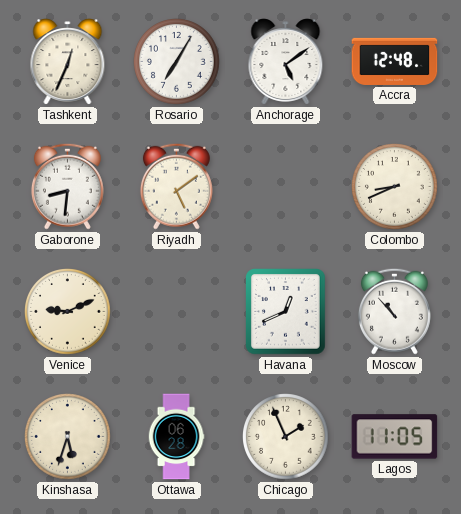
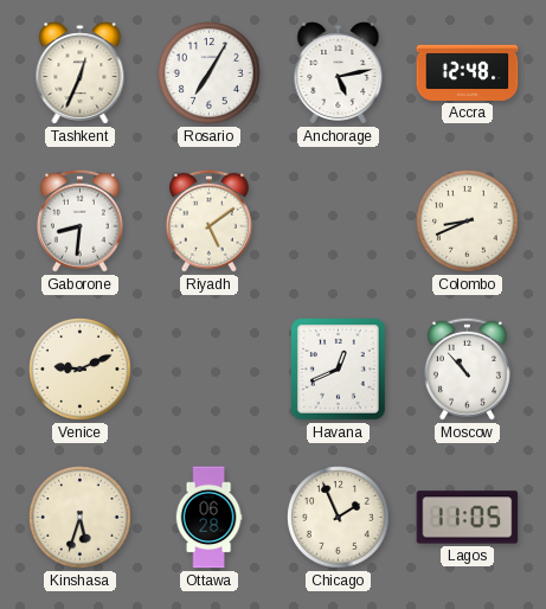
Anchorage: 5:09 -> 5:13
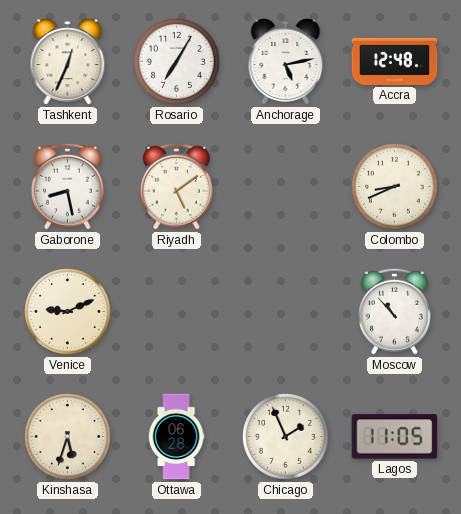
Gaborone: 8:31 -> 8:28
Havana: 12:41 -> none
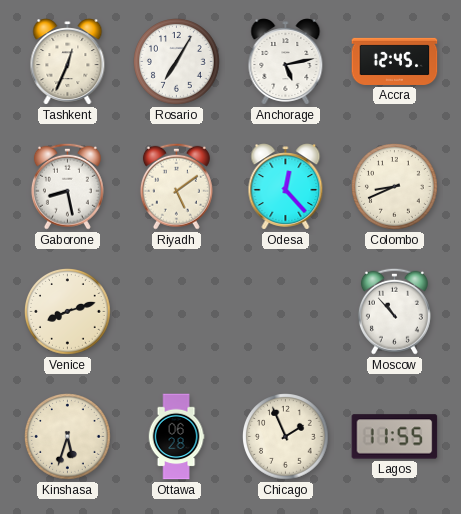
Accra: 12:48 -> 12:45
Odesa: none -> 12:23
Venice: 9:11 -> 8:12
Lagos: 11:05 -> 11:55
